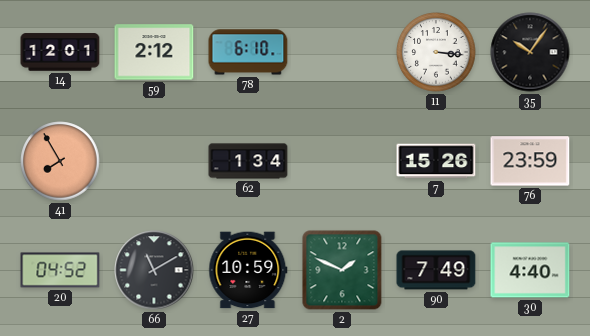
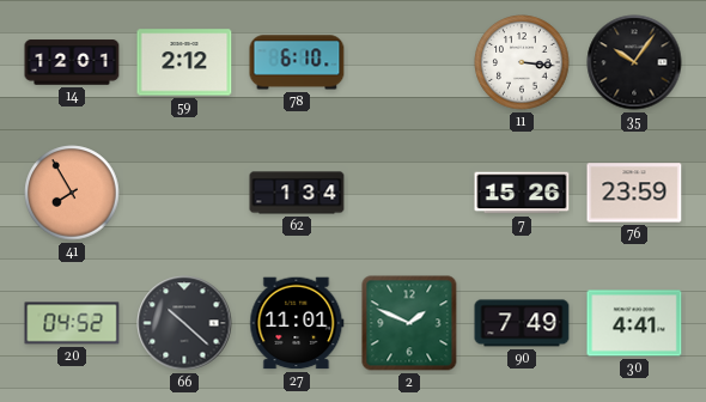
66: 11:10 -> 10:22
27: 10:59 -> 11:01
30: 4:40 -> 4:41
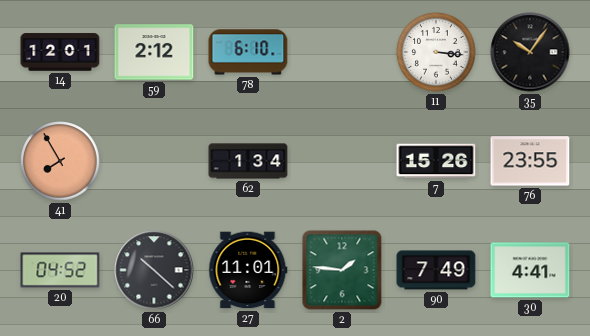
76: 23:59 -> 23:55
2: 1:49 -> 1:46
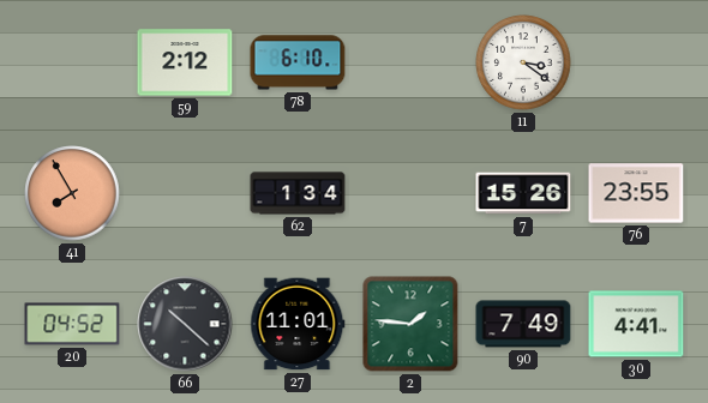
14: 12:01 -> none
11: 3:16 -> 3:21
35: 10:06 -> none
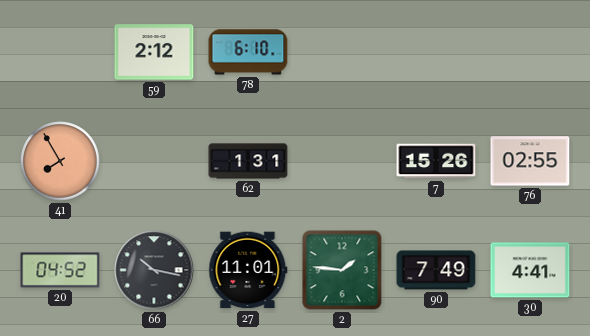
11: 3:21 -> none
62: 1:34 -> 1:31
76: 23:55 -> 02:55
66: 10:22 -> 10:17
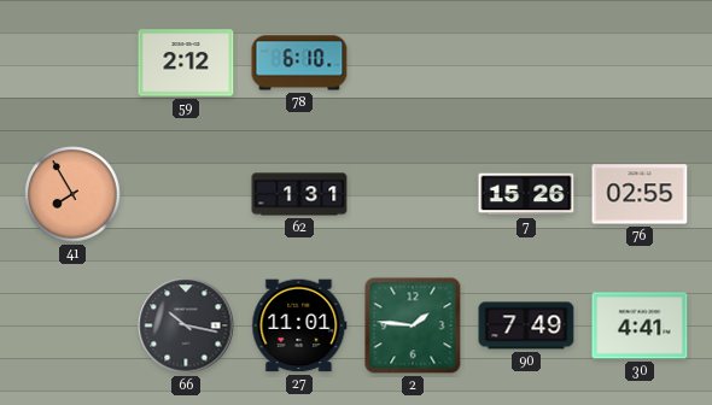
20: 04:52 -> none
